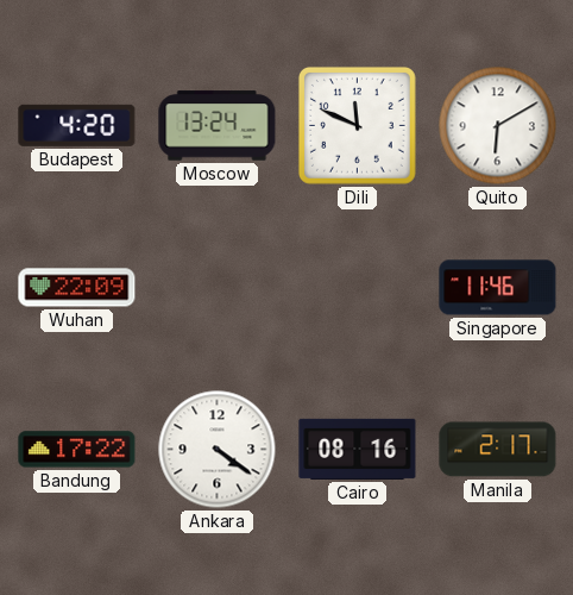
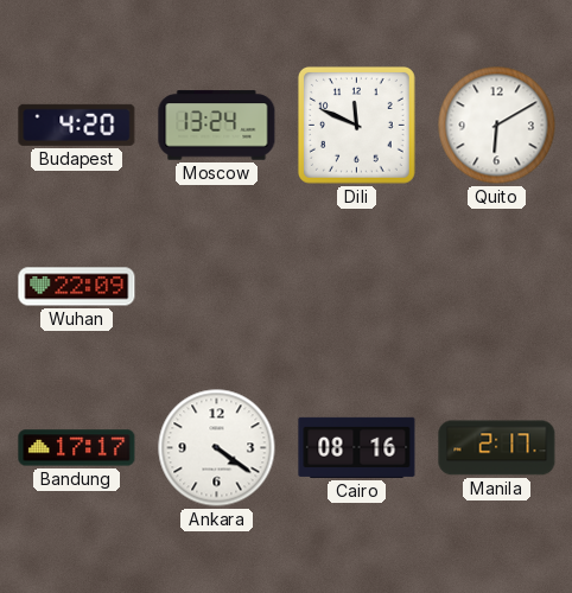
Singapore: 11:46 -> none
Bandung: 17:22 -> 17:17
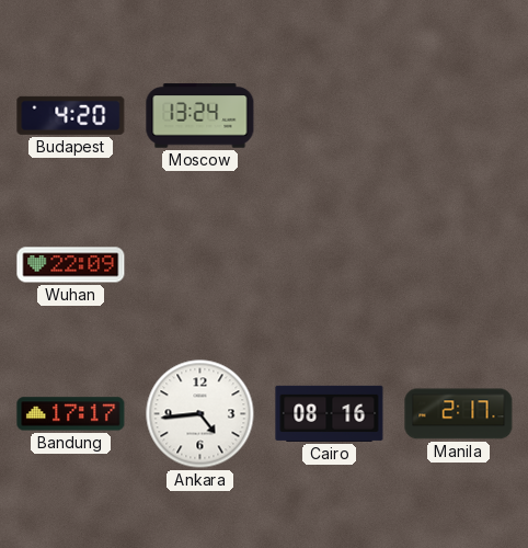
Dili: 11:49 -> none
Quito: 6:10 -> none
Ankara: 4:21 -> 4:44
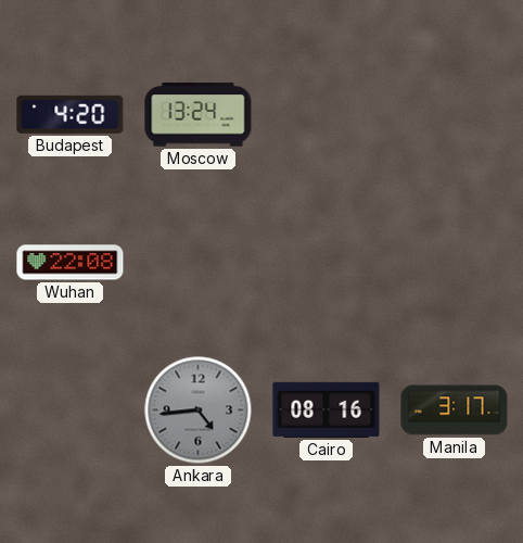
Wuhan: 22:09 -> 22:08
Bandung: 17:17 -> none
Ankara dial: white -> grey
Manila: 2:17 -> 3:17
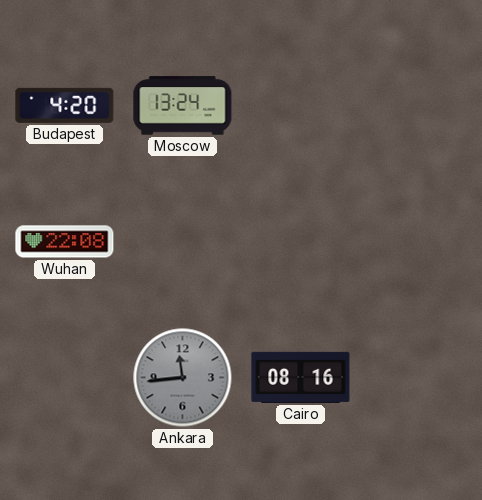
Ankara: 4:44 -> 11:44
Manila: 3:17 -> none
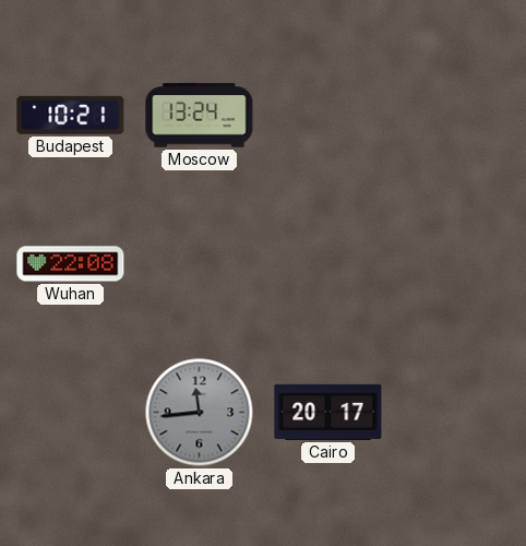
Budapest: 4:20 -> 10:21
Cairo: 08:16 -> 20:17
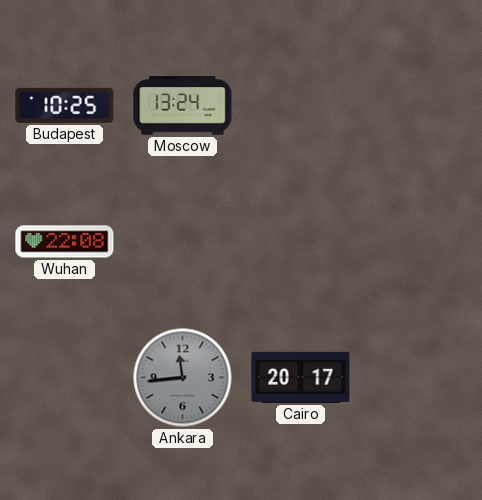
Budapest: 10:21 -> 10:25
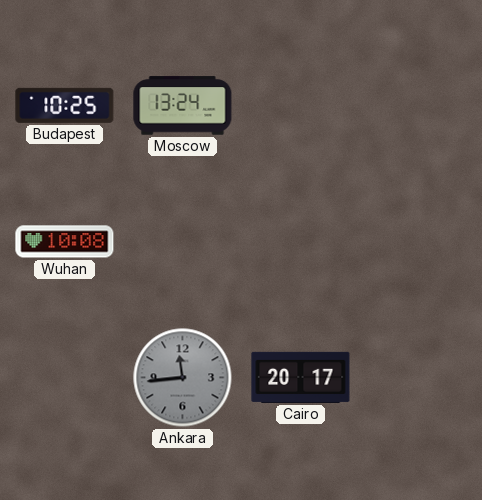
Wuhan: 22:08 -> 10:08
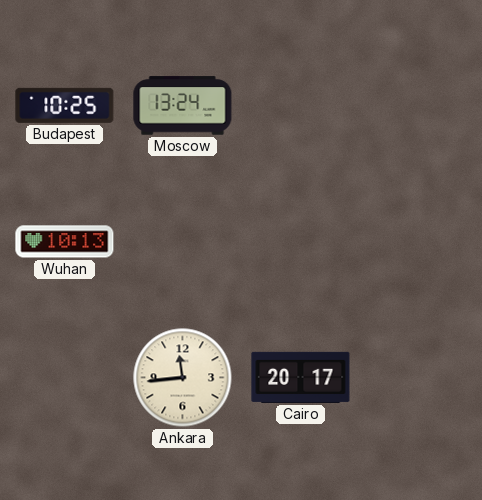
Wuhan: 10:08 -> 10:13
Ankara dial: grey -> cream
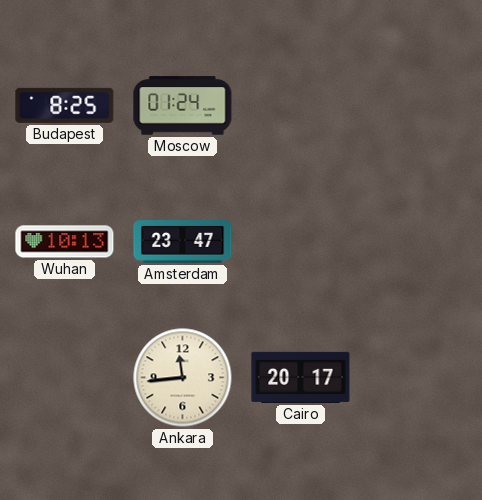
Budapest: 10:25 -> 8:25
Moscow: 13:24 -> 01:24
Amsterdam: none -> 23:47
